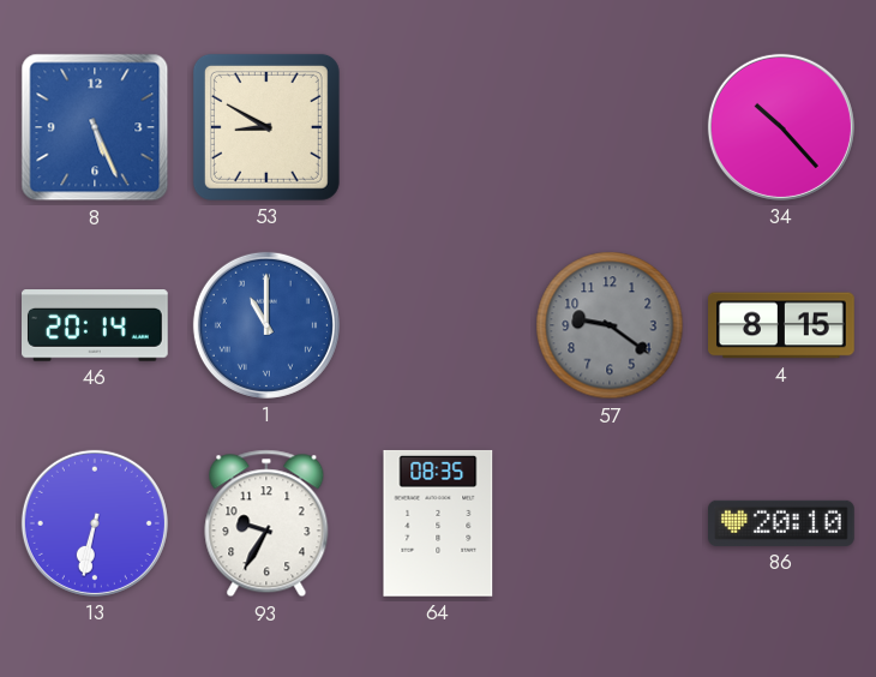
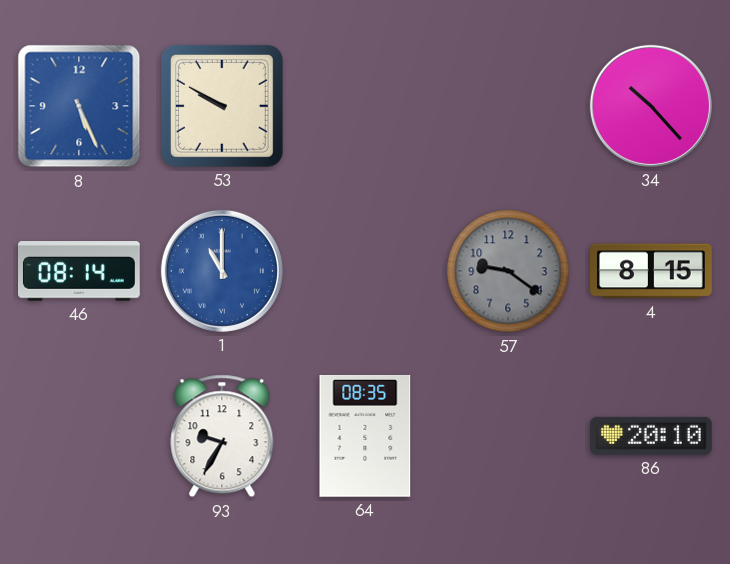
53: 8:50 -> 9:50
46: 20:14 -> 08:14
13: 6:32 -> none
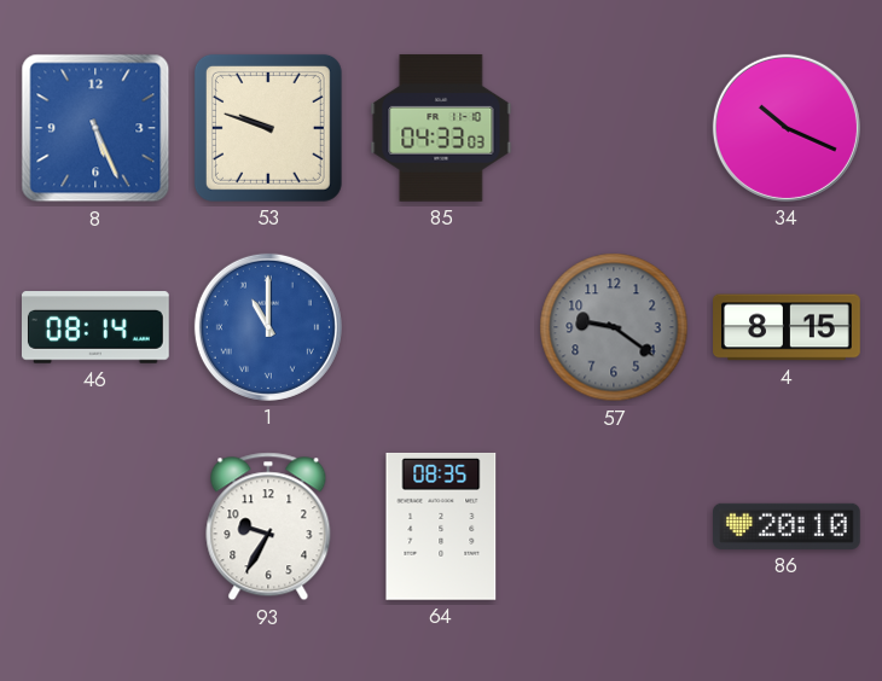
53: 9:50 -> 9:48
85: none -> 04:33
34: 10:23 -> 10:19
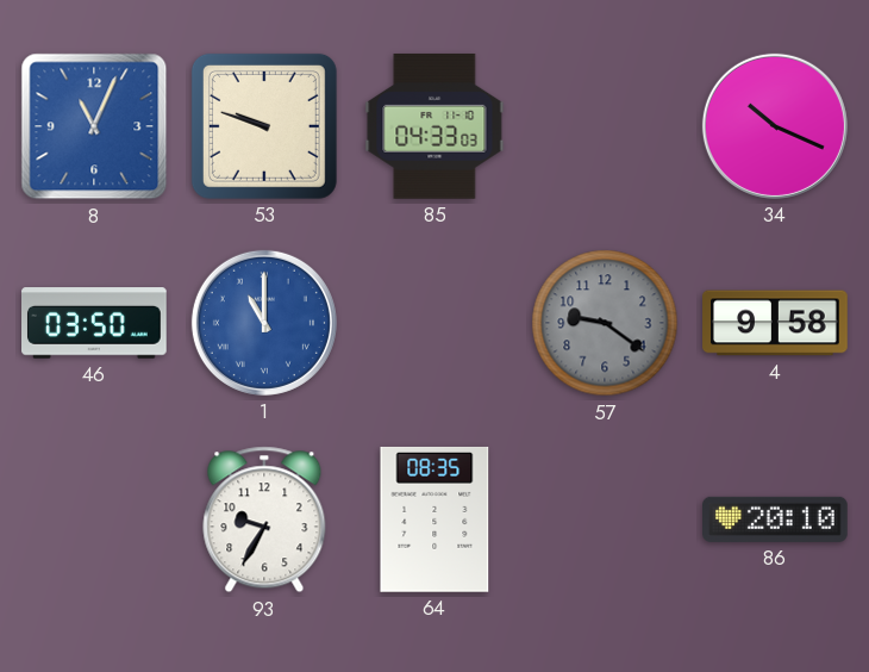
8: 5:26 -> 11:04
46: 08:14 -> 03:50
4: 8:15 -> 9:58
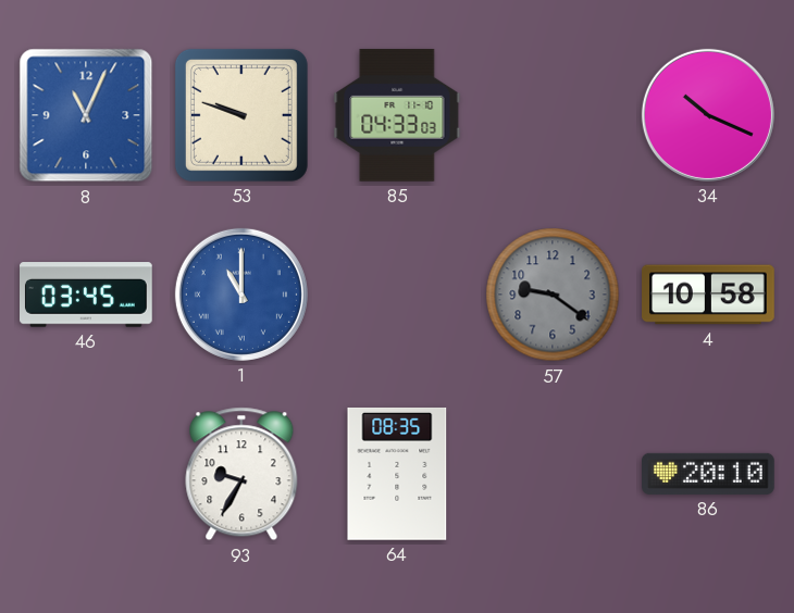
46: 03:50 -> 03:45
4: 9:58 -> 10:58
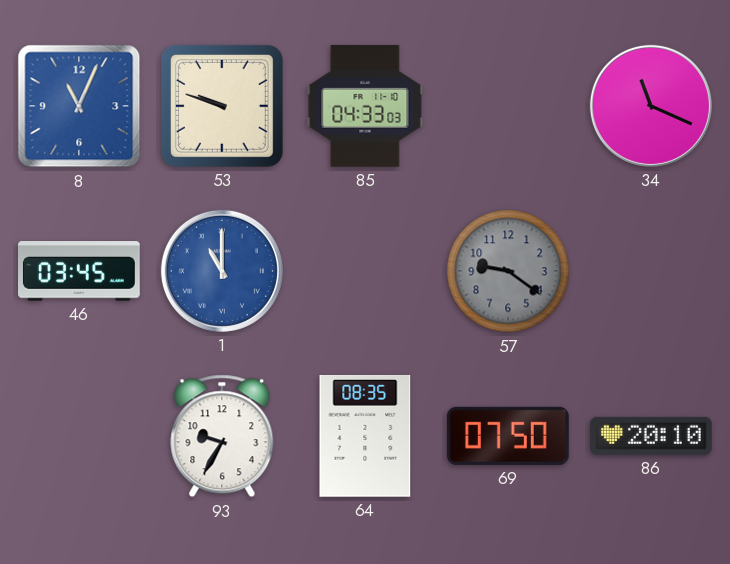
34: 10:19 -> 11:19
4: 10:58 -> none
69: none -> 07:50
